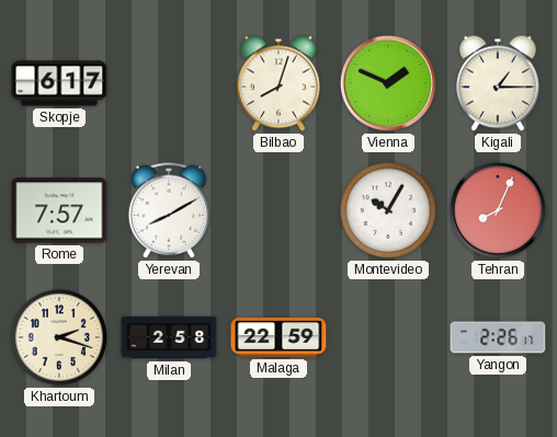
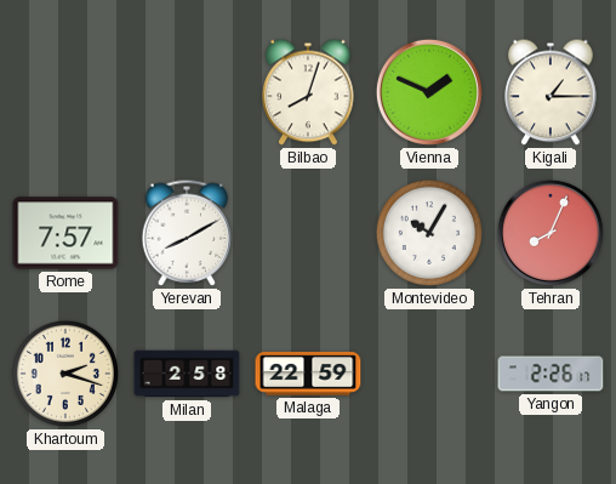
Skopje: 6:17 -> none
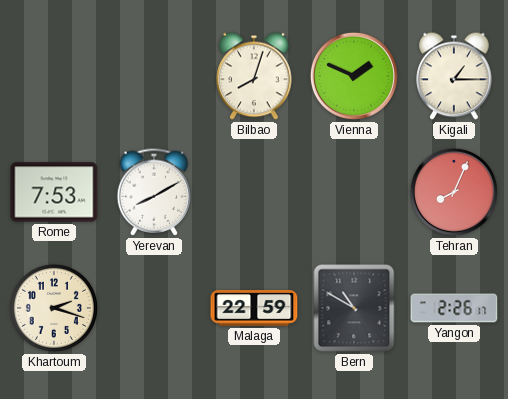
Rome: 7:57 -> 7:53
Montevideo: 10:05 -> none
Milan: 2:58 -> none
Bern: none -> 10:50
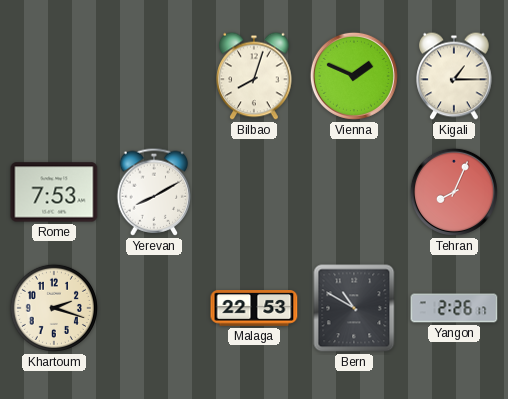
Malaga: 22:59 -> 22:53
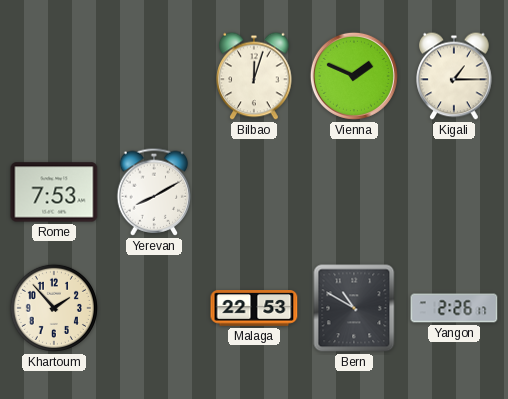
Bilbao: 8:03 -> 12:03
Tehran: 8:04 -> none
Khartoum: 2:18 -> 1:53
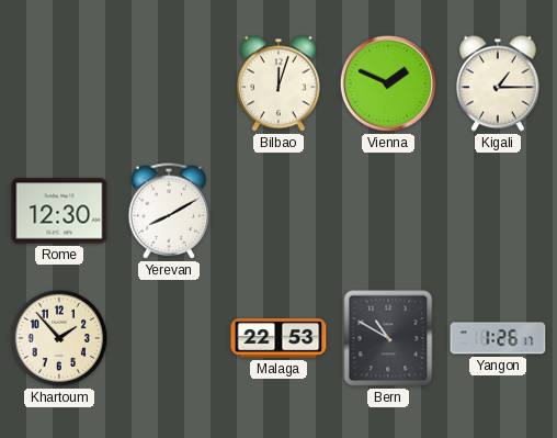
Rome: 7:53 -> 12:30
Yangon: 2:26 -> 1:26
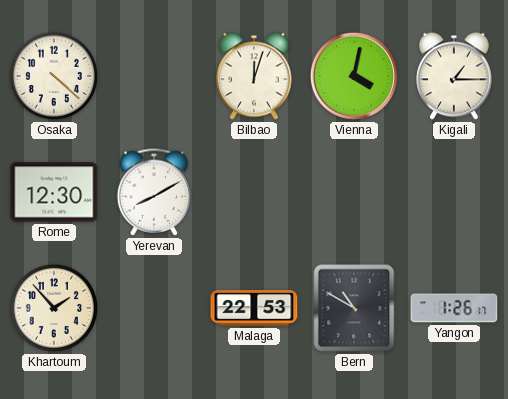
Osaka: none -> 4:22
Vienna: 1:49 -> 4:02
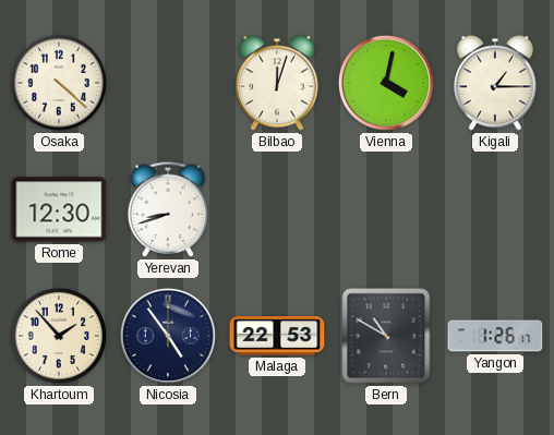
Yerevan: 8:10 -> 8:42
Nicosia: none -> 4:54
